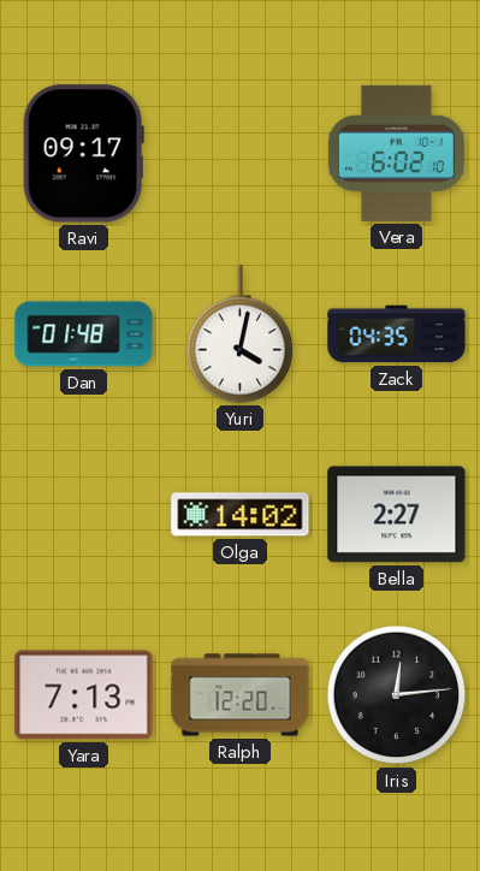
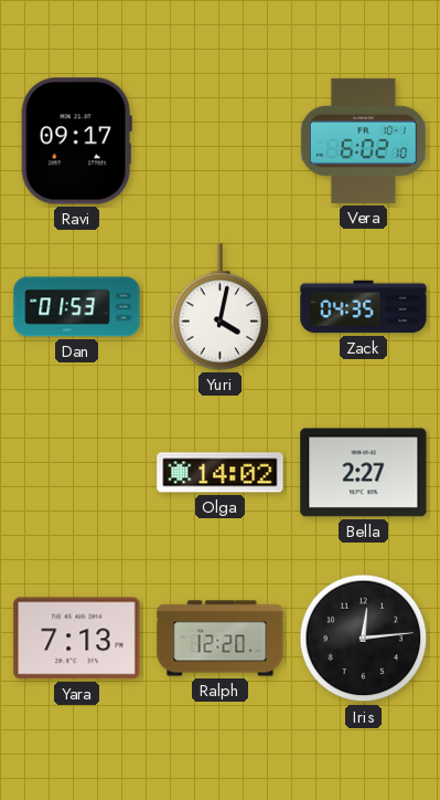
Dan: 01:48 -> 01:53
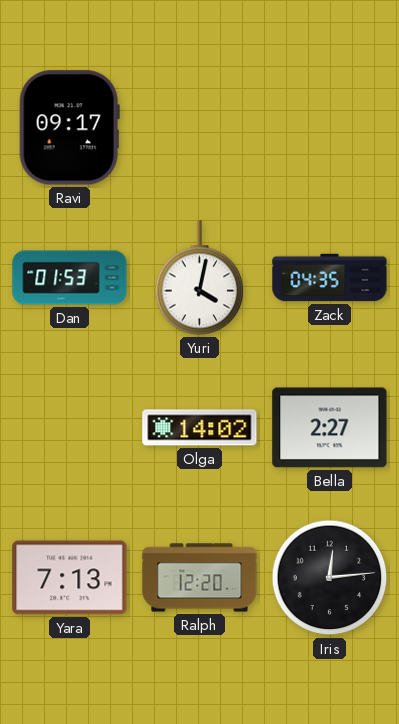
Vera: 6:02 -> none
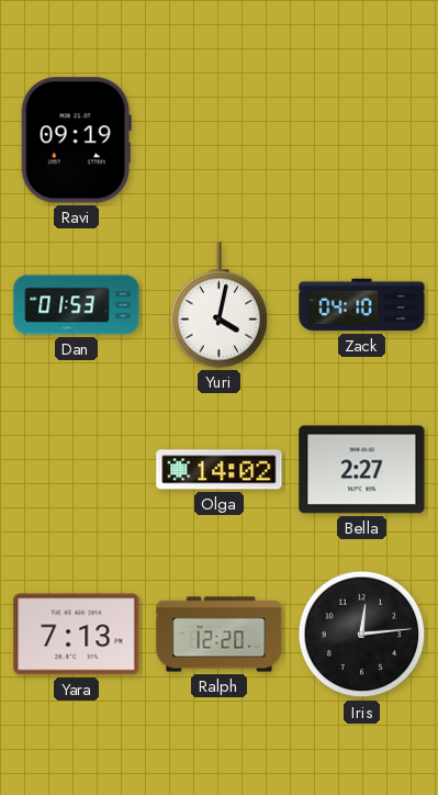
Ravi: 09:17 -> 09:19
Zack: 04:35 -> 04:10
